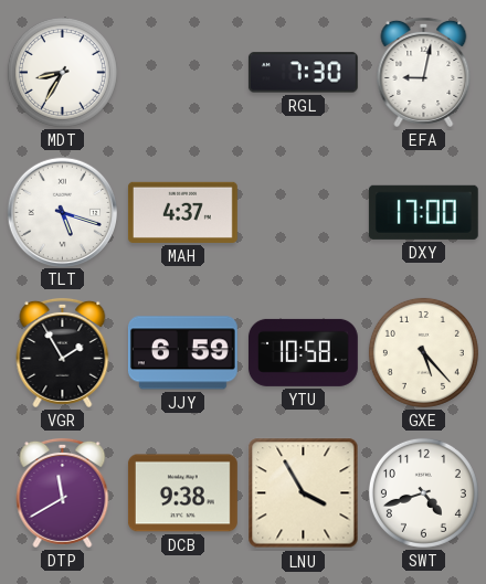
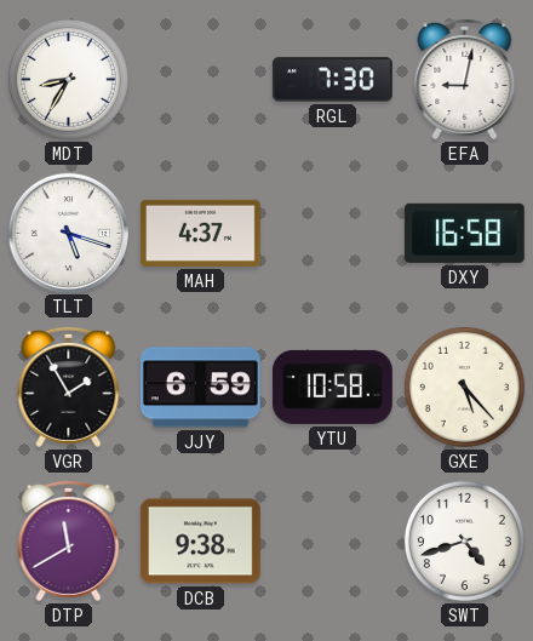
DXY: 17:00 -> 16:58
LNU: 3:55 -> none
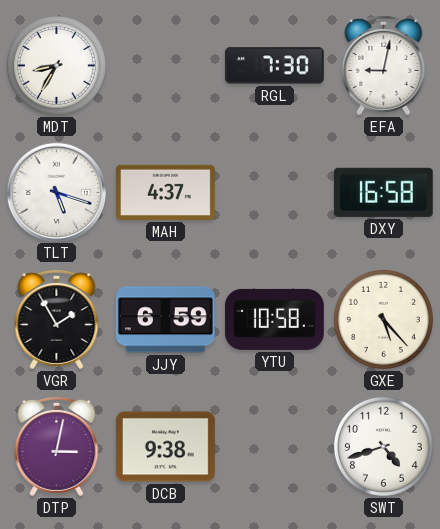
DTP: 11:40 -> 3:02
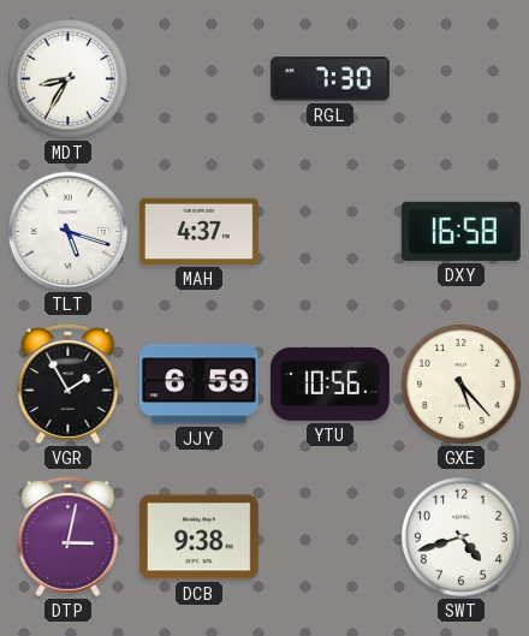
EFA: 9:02 -> none
YTU: 10:58 -> 10:56
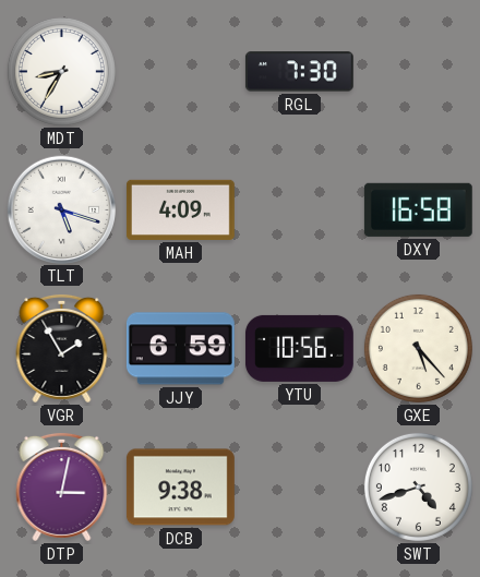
MAH: 4:37 -> 4:09
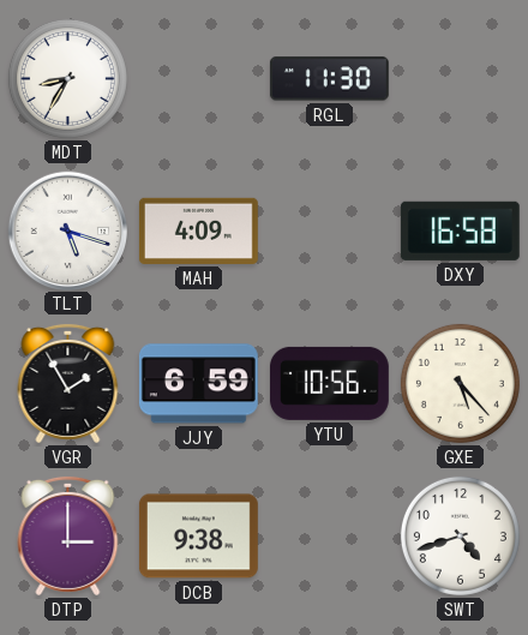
RGL: 7:30 -> 11:30
DTP: 3:02 -> 3:00
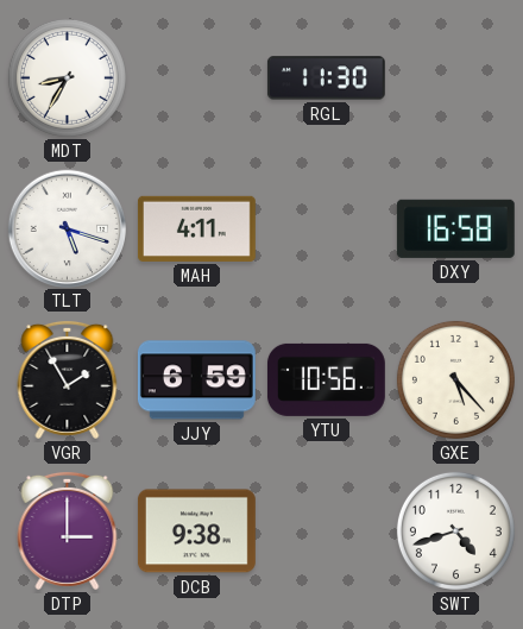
MAH: 4:09 -> 4:11
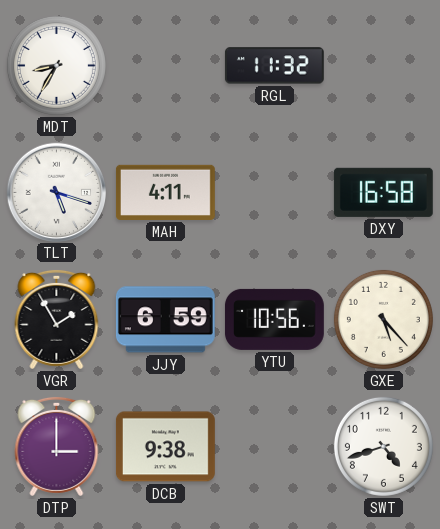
RGL: 11:30 -> 11:32
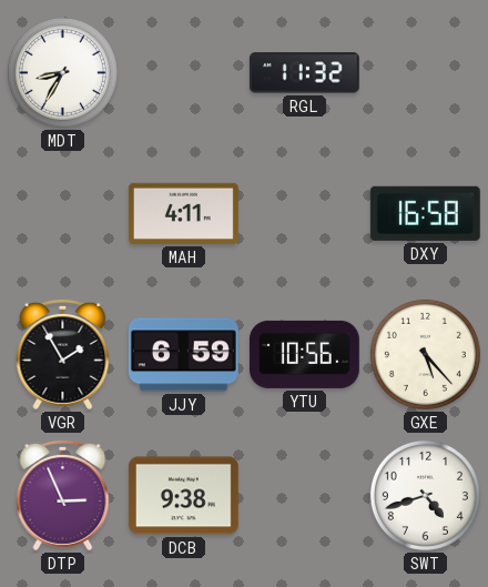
TLT: 5:18 -> none
DTP: 3:00 -> 2:56
